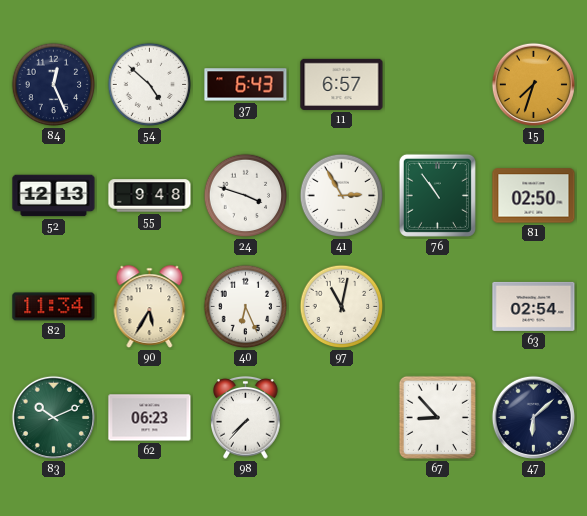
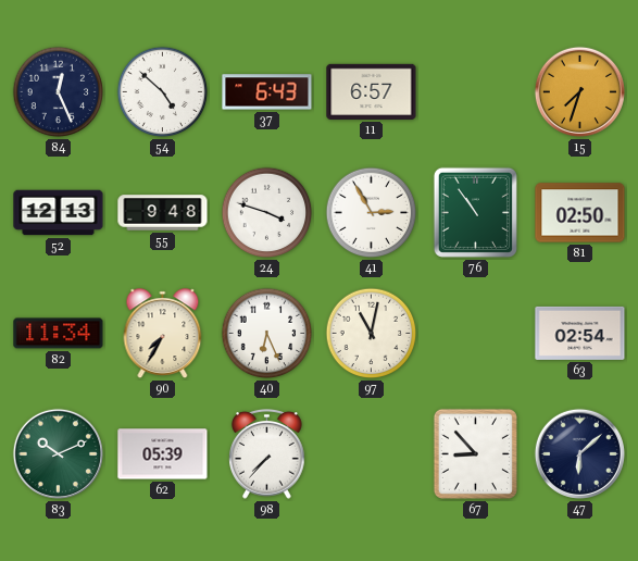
90: 5:35 -> 7:35
62: 06:23 -> 05:39
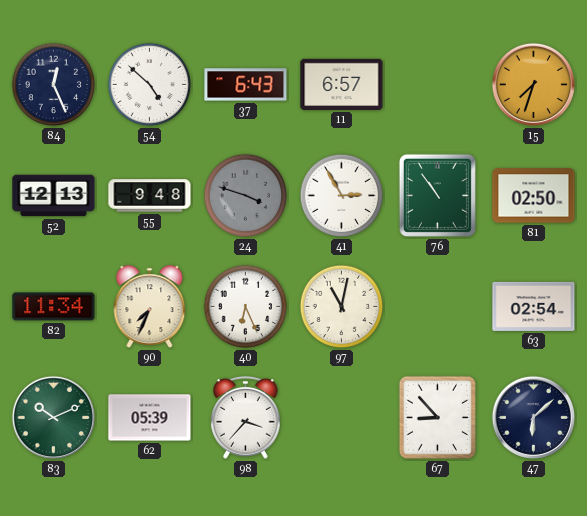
24 dial: white -> grey
90: 7:35 -> 7:34
98: 7:37 -> 3:37
